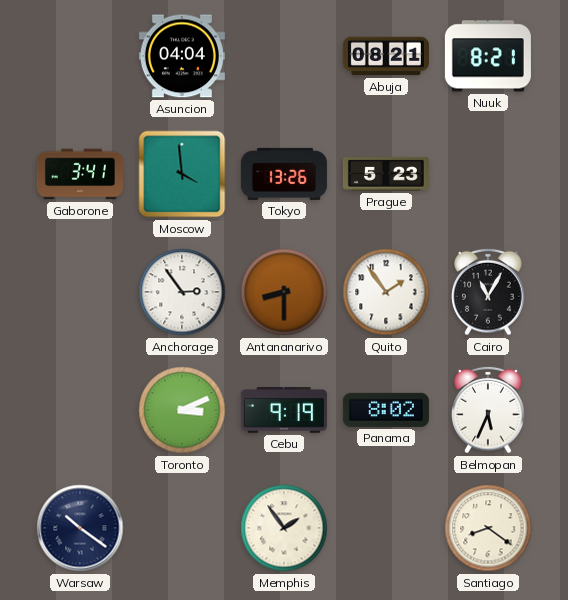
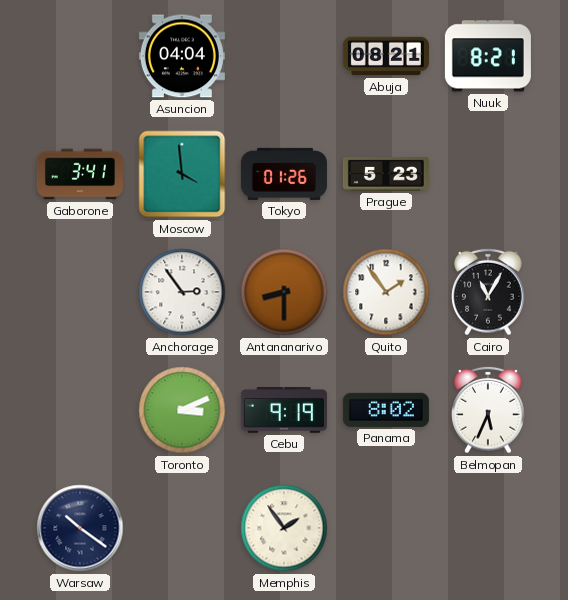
Tokyo: 13:26 -> 01:26
Santiago: 8:21 -> none
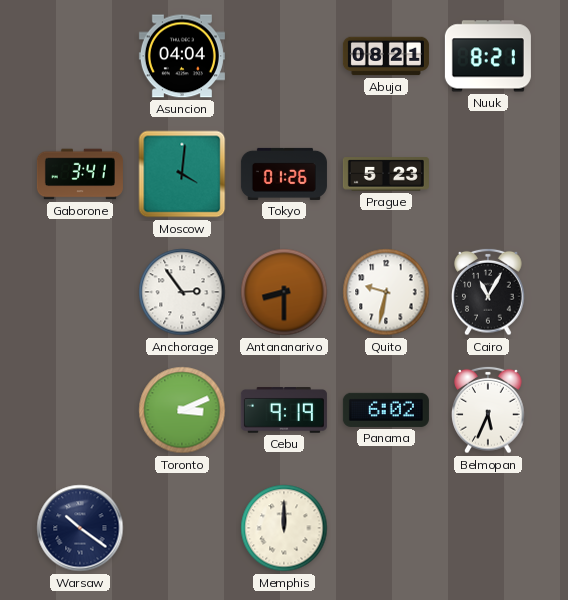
Moscow: 3:59 -> 4:01
Quito: 1:54 -> 9:32
Panama: 8:02 -> 6:02
Memphis: 1:54 -> 12:00
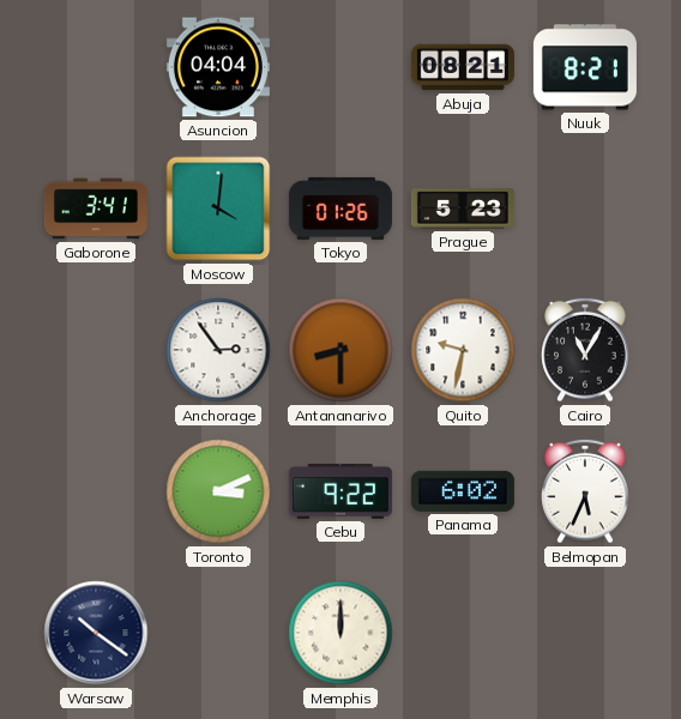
Cebu: 9:19 -> 9:22
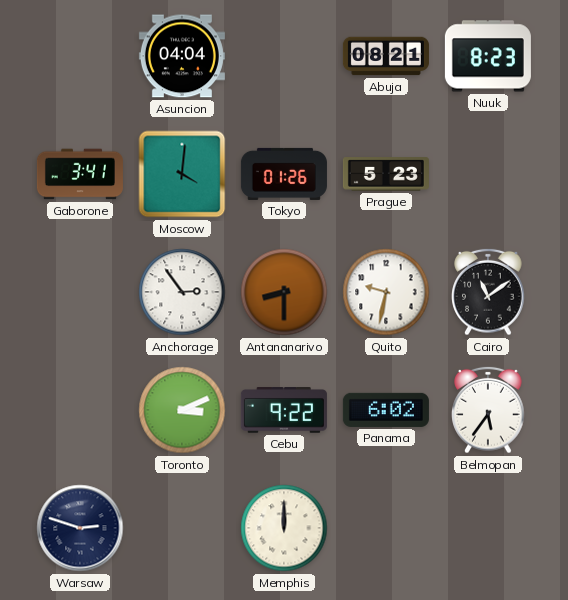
Nuuk: 8:21 -> 8:23
Cairo: 11:05 -> 11:09
Belmopan: 5:34 -> 5:36
Warsaw: 10:21 -> 2:48
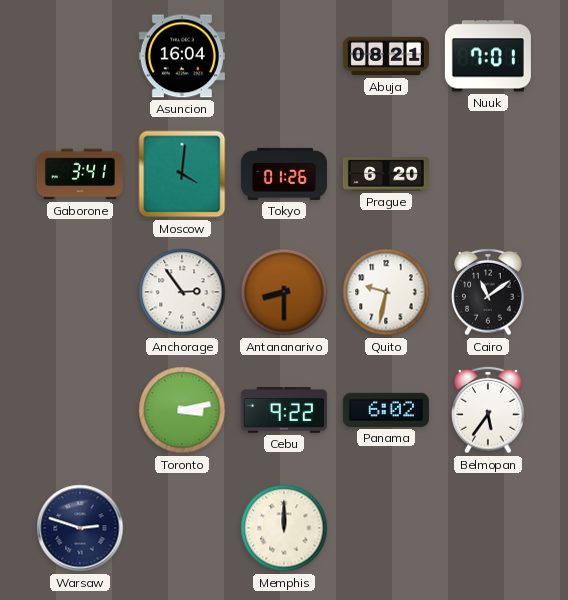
Asuncion: 04:04 -> 16:04
Nuuk: 8:23 -> 7:01
Prague: 5:23 -> 6:20
Toronto: 3:11 -> 3:13
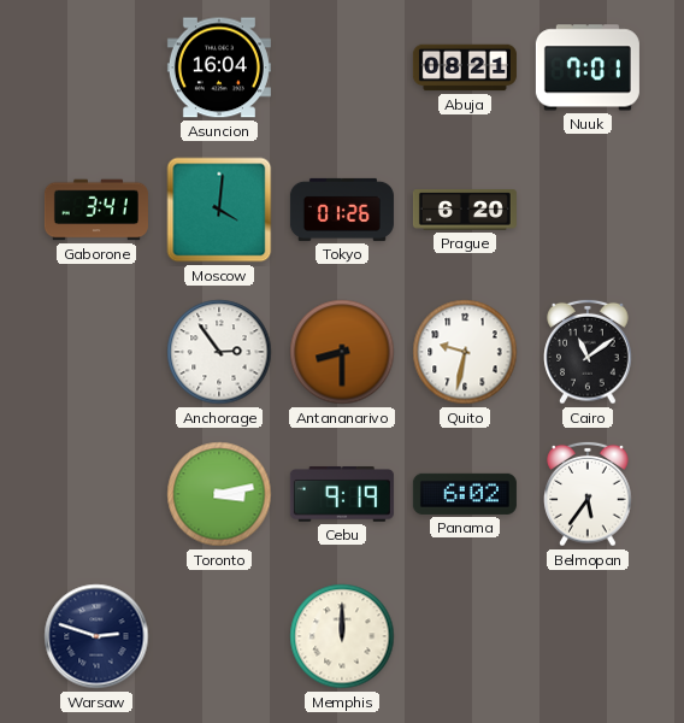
Cebu: 9:22 -> 9:19
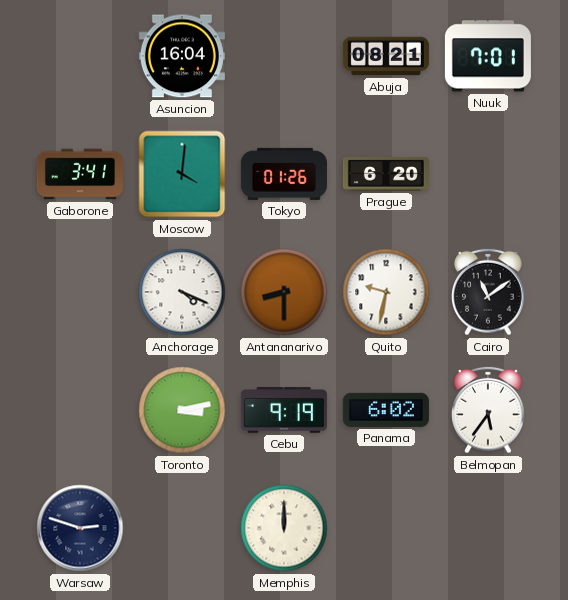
Anchorage: 2:54 -> 4:19
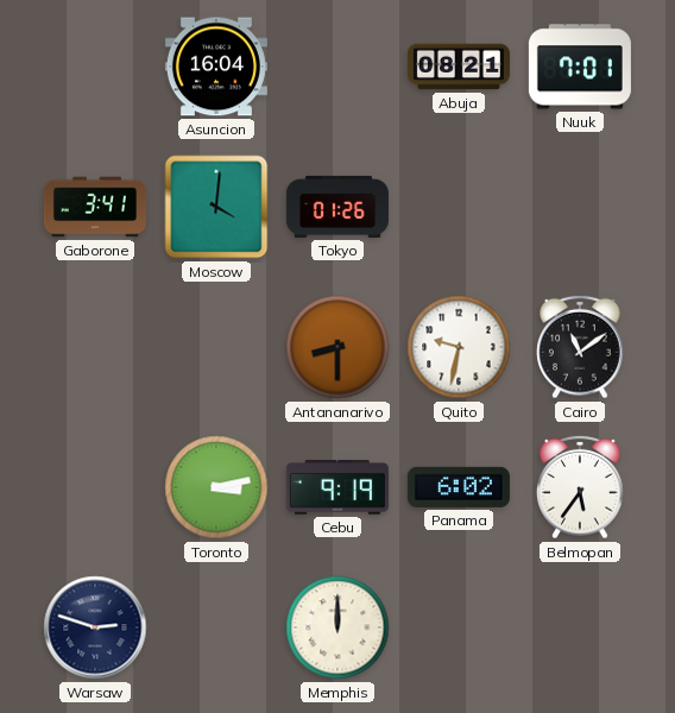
Prague: 6:20 -> none
Anchorage: 4:19 -> none
